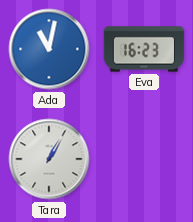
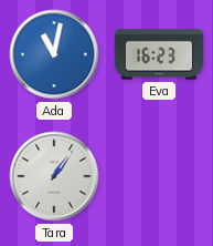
Tara: 1:05 -> 1:06
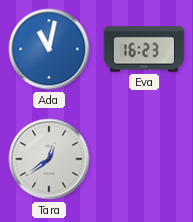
Tara: 1:06 -> 12:39
